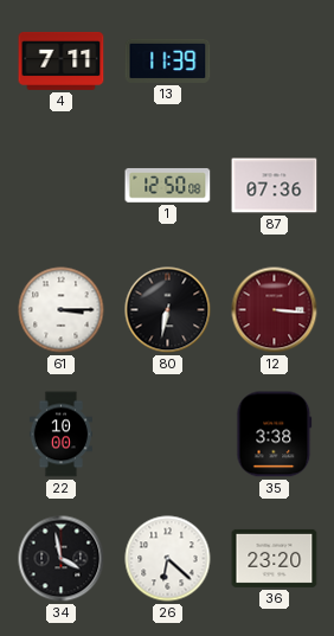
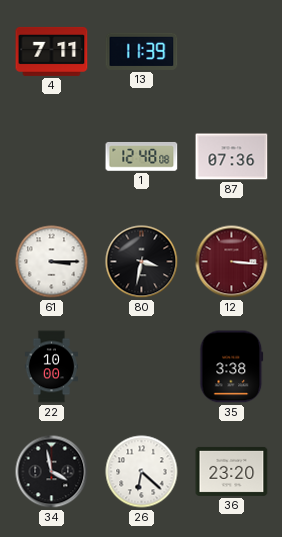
1: 12:50 -> 12:48
80: 6:32 -> 3:32
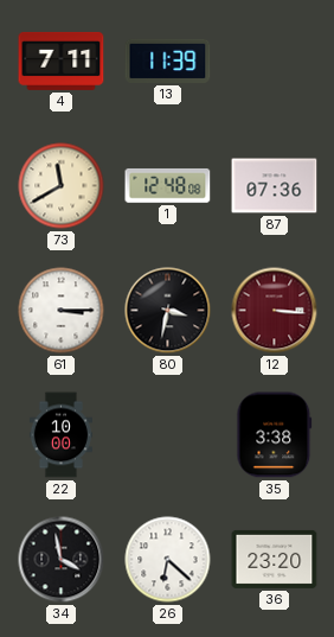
73: none -> 11:40
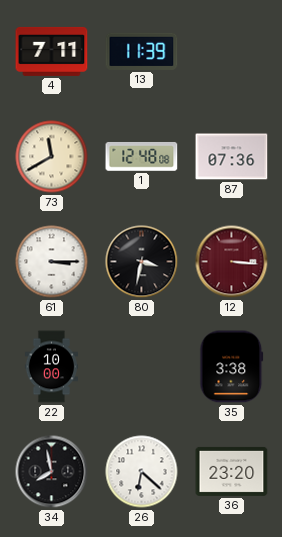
34: 3:58 -> 7:58
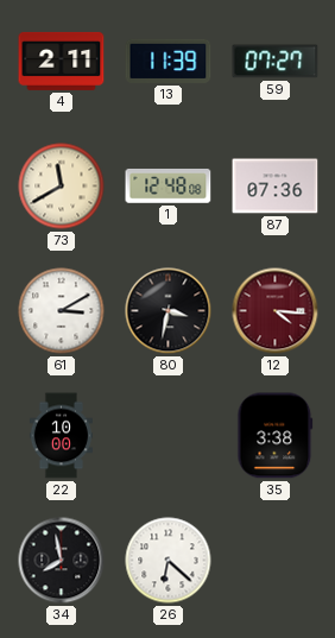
4: 7:11 -> 2:11
59: none -> 07:27
61: 3:15 -> 3:10
12: 3:16 -> 4:16
36: 23:20 -> none
